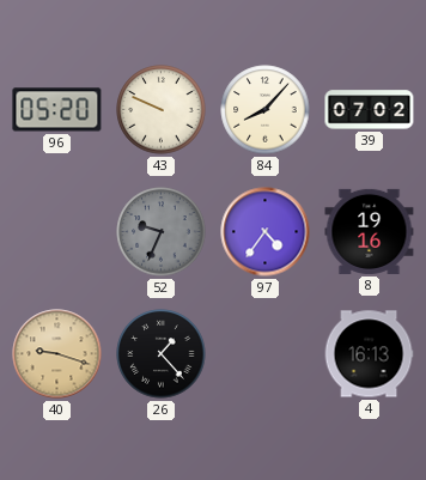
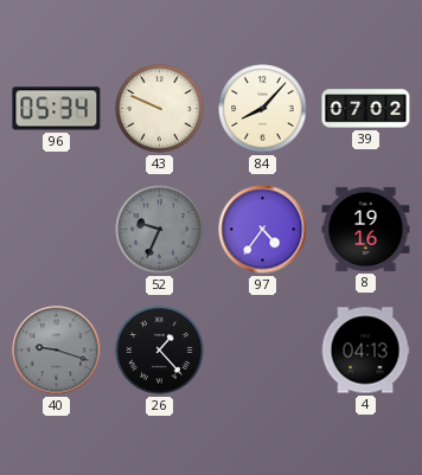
96: 05:20 -> 05:34
40 dial: champagne -> grey
4: 16:13 -> 04:13
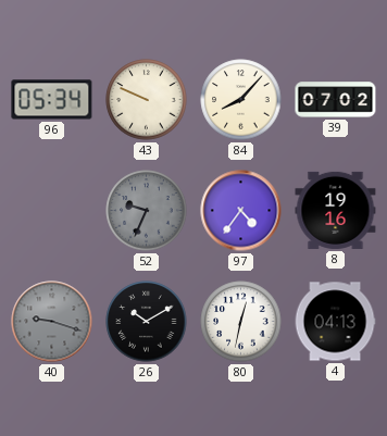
26: 1:23 -> 10:10
80: none -> 12:32
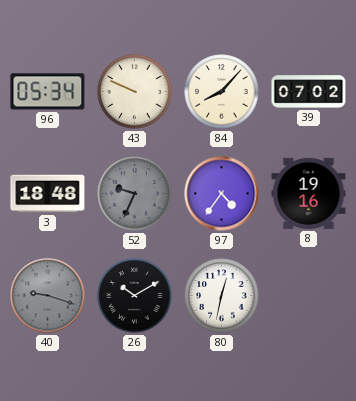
3: none -> 18:48
4: 04:13 -> none
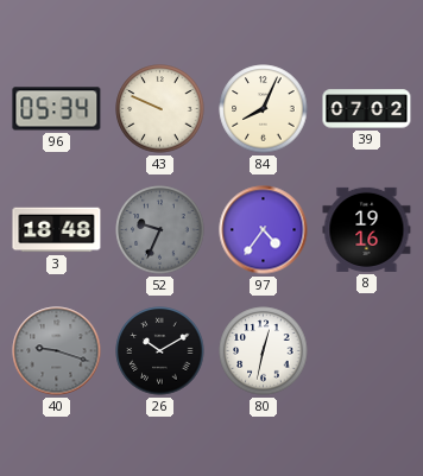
84: 8:07 -> 8:04
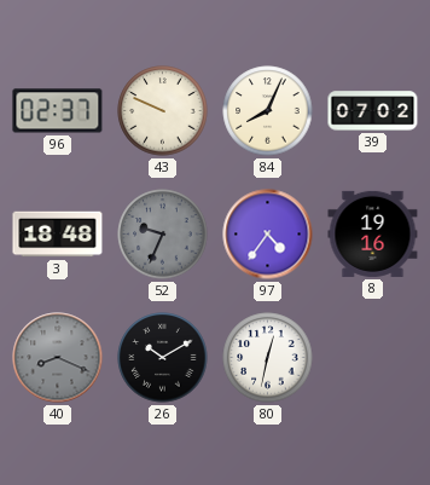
96: 05:34 -> 02:37
40: 9:18 -> 8:19
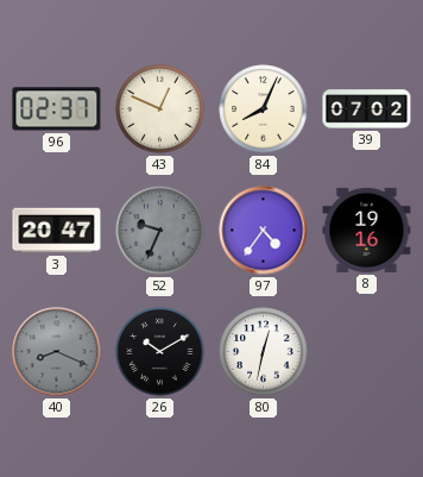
43: 9:49 -> 12:49
3: 18:48 -> 20:47
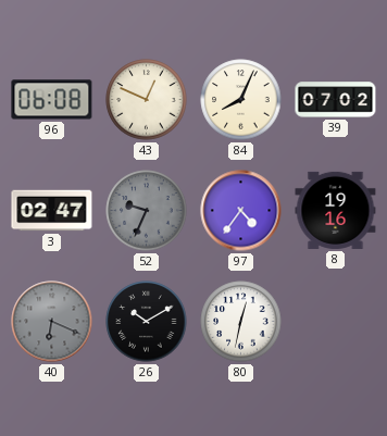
96: 02:37 -> 06:08
3: 20:47 -> 02:47
40: 8:19 -> 6:19
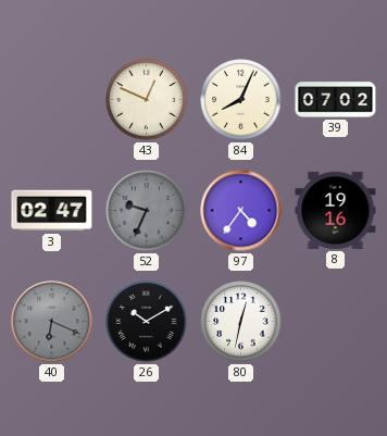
96: 06:08 -> none
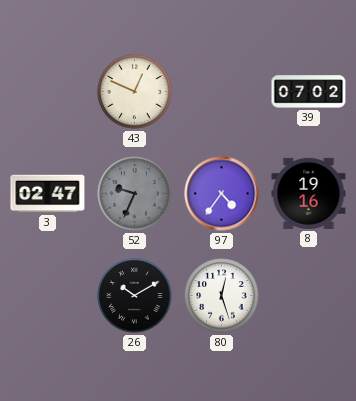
84: 8:04 -> none
40: 6:19 -> none
80: 12:32 -> 12:27
